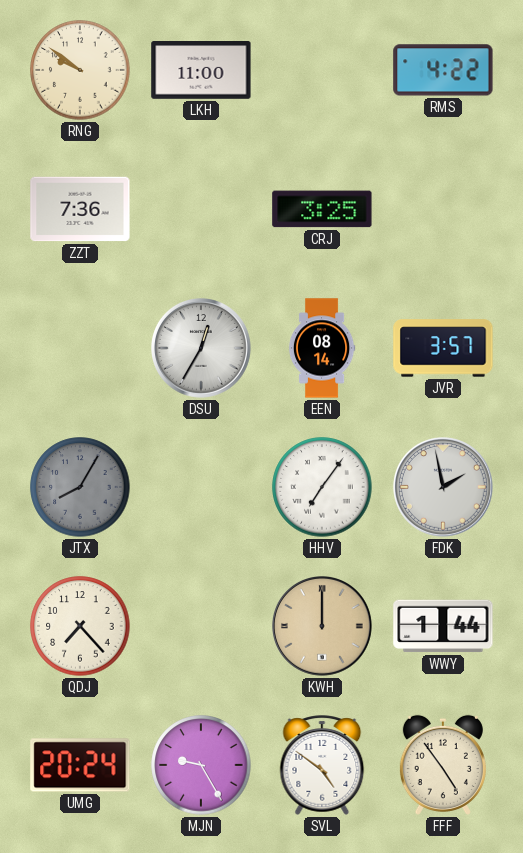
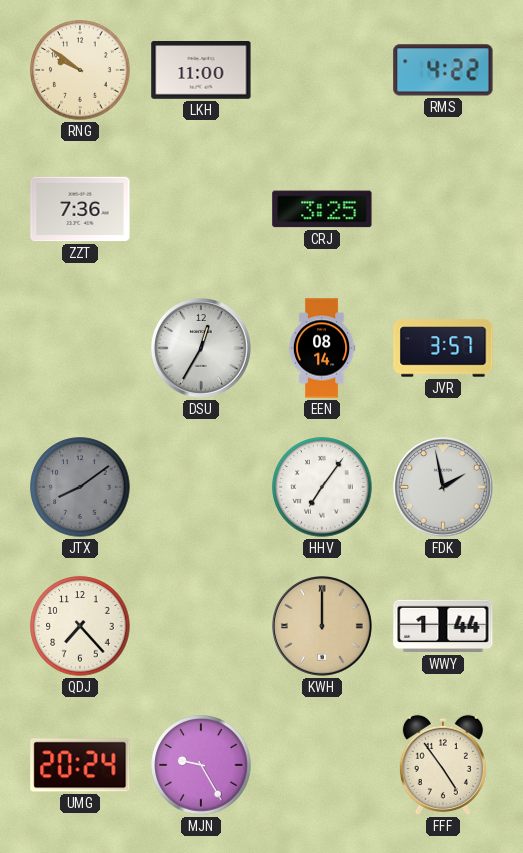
JTX: 8:05 -> 8:09
SVL: 4:51 -> none
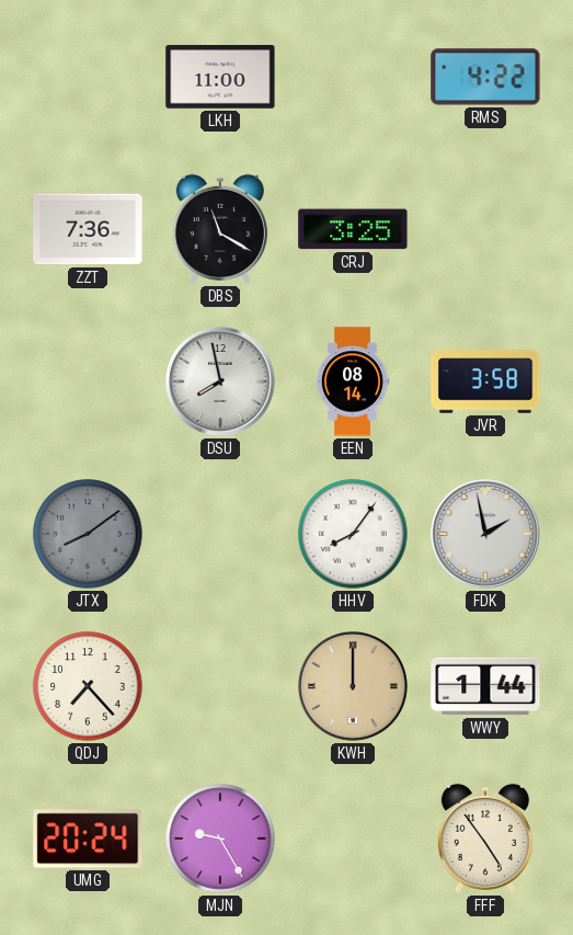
RNG: 9:51 -> none
DBS: none -> 11:20
DSU: 12:35 -> 7:58
JVR: 3:57 -> 3:58
HHV: 7:06 -> 8:06
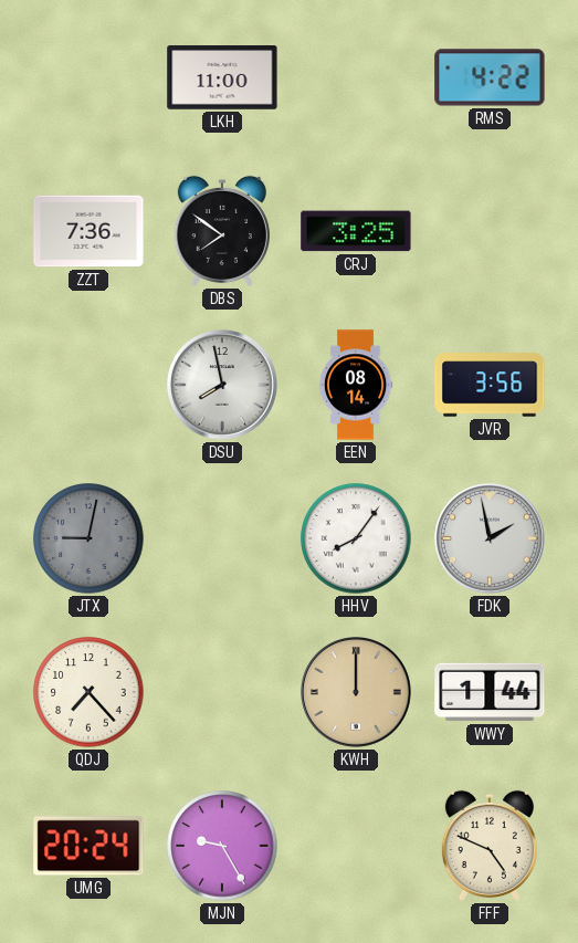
DBS: 11:20 -> 7:51
JVR: 3:58 -> 3:56
JTX: 8:09 -> 9:02
FFF: 4:54 -> 4:49
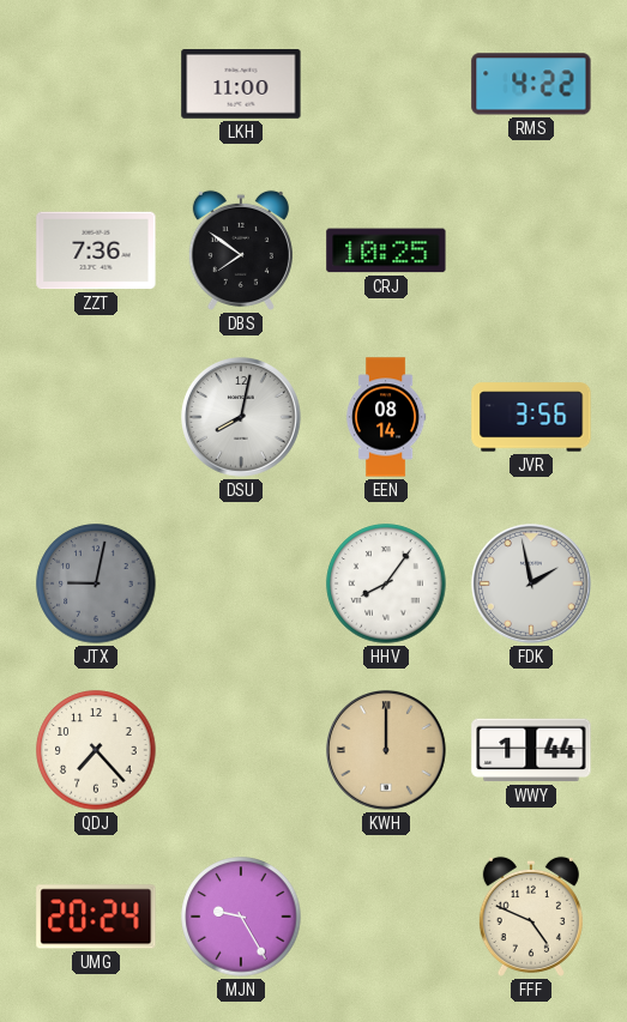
CRJ: 3:25 -> 10:25
DSU: 7:58 -> 8:02
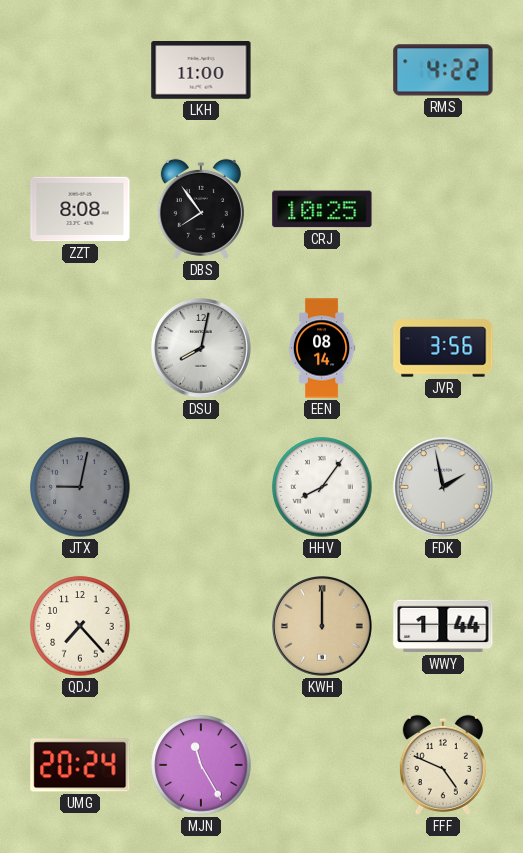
ZZT: 7:36 -> 8:08
DBS: 7:51 -> 7:54
MJN: 9:25 -> 11:25
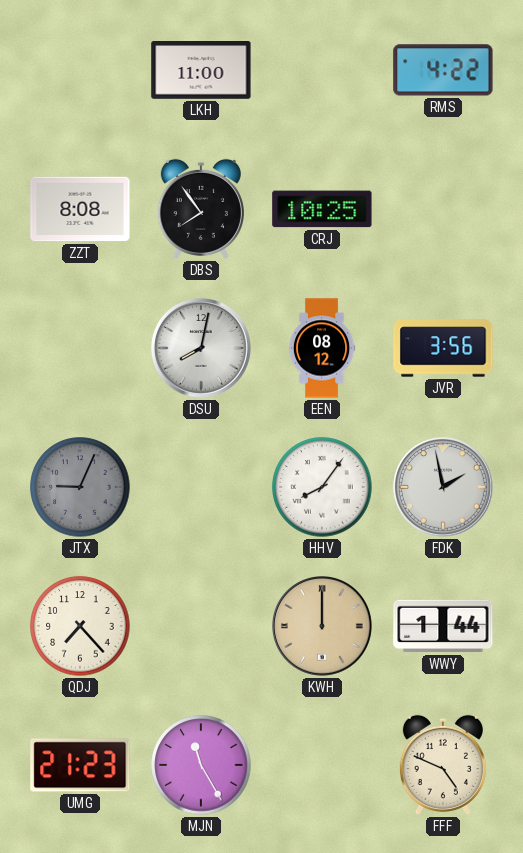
EEN: 08:14 -> 08:12
JTX: 9:02 -> 9:04
UMG: 20:24 -> 21:23
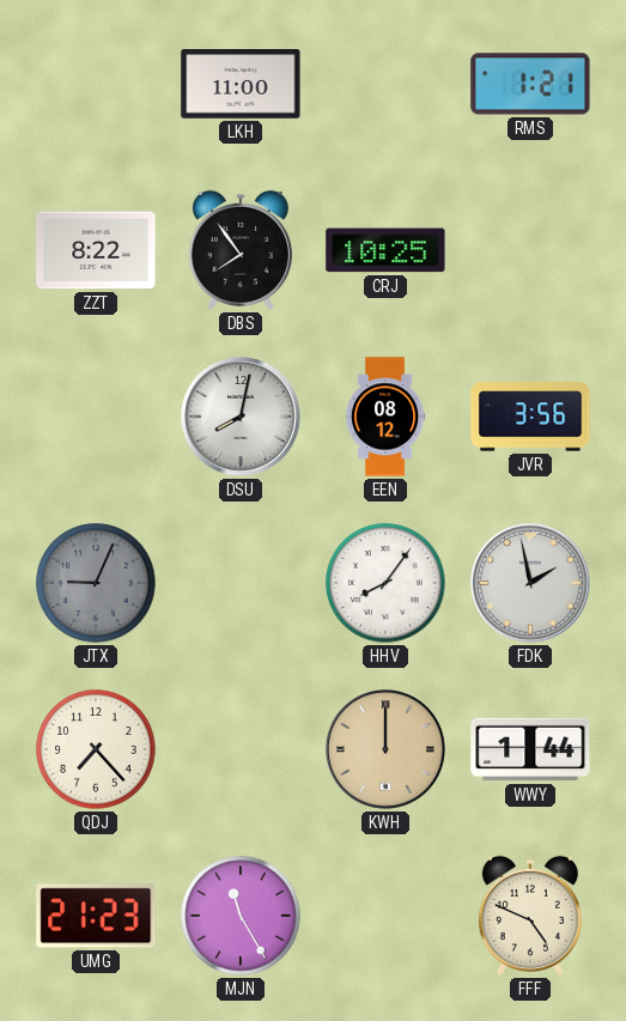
RMS: 4:22 -> 1:21
ZZT: 8:08 -> 8:22
